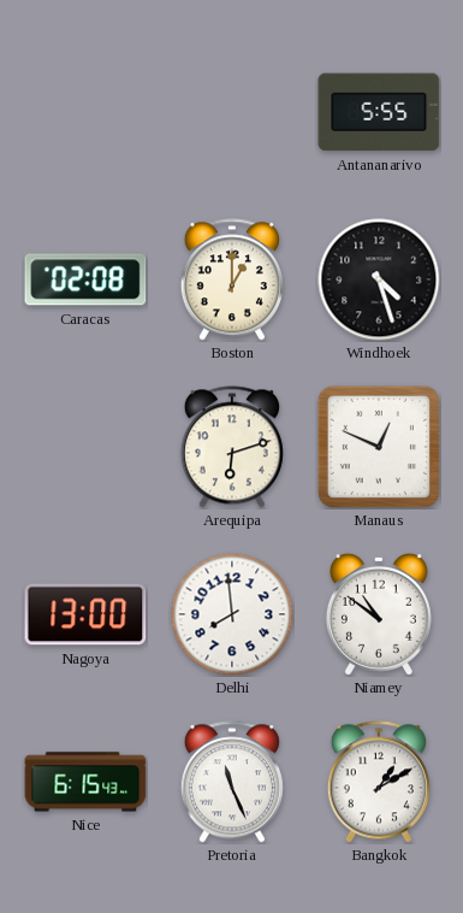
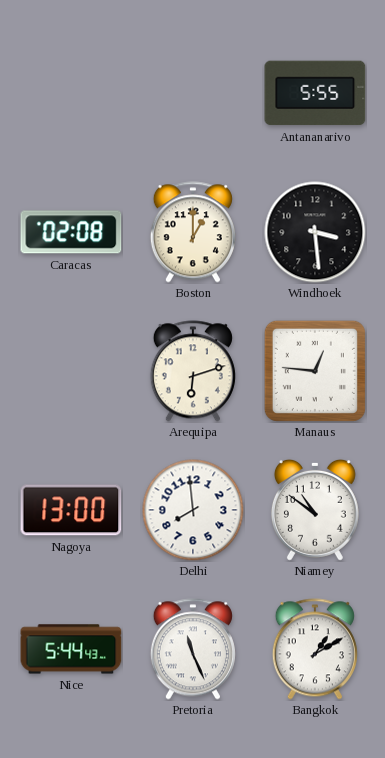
Windhoek: 4:27 -> 3:29
Manaus: 12:49 -> 12:46
Nice: 6:15 -> 5:44
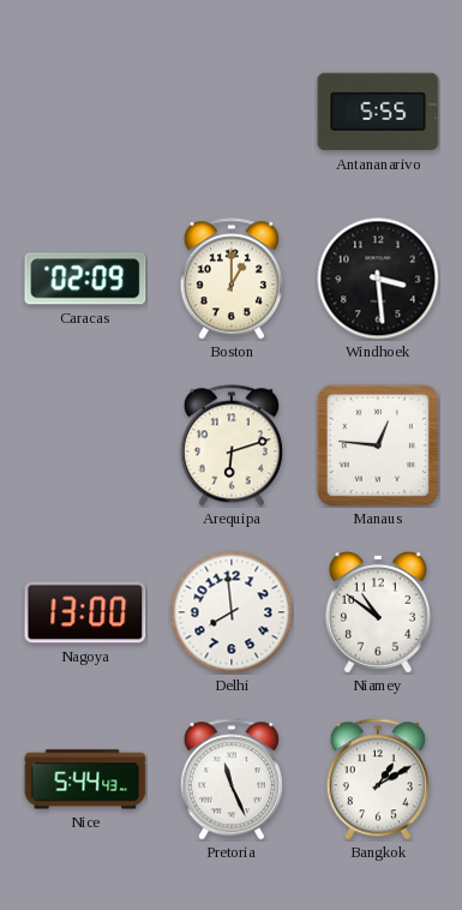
Caracas: 02:08 -> 02:09
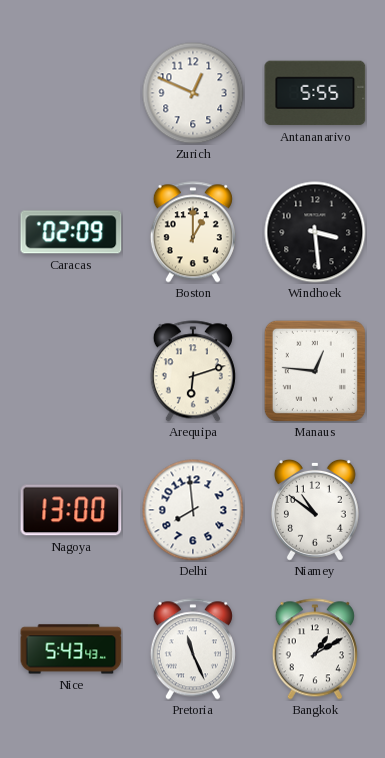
Zurich: none -> 12:49
Nice: 5:44 -> 5:43
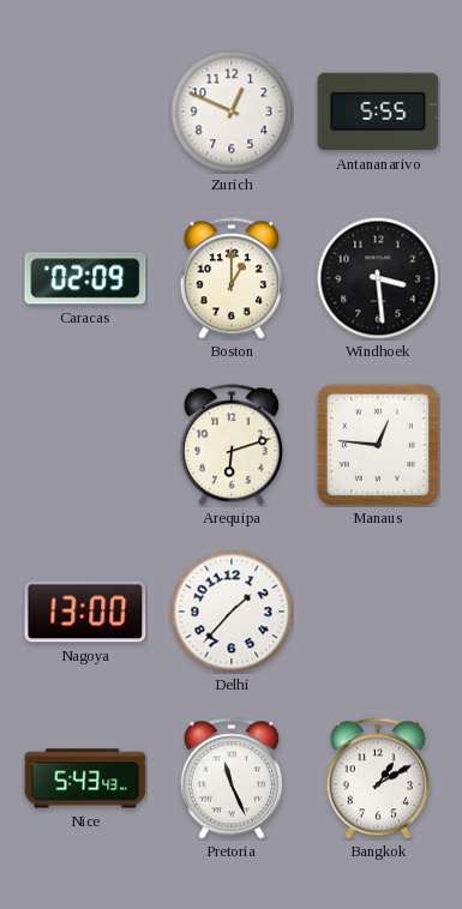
Delhi: 7:59 -> 1:37
Niamey: 10:51 -> none
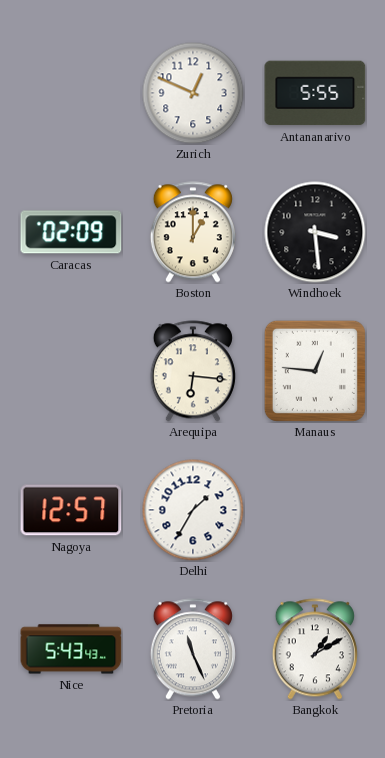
Arequipa: 6:12 -> 6:16
Nagoya: 13:00 -> 12:57
Delhi: 1:37 -> 1:35
